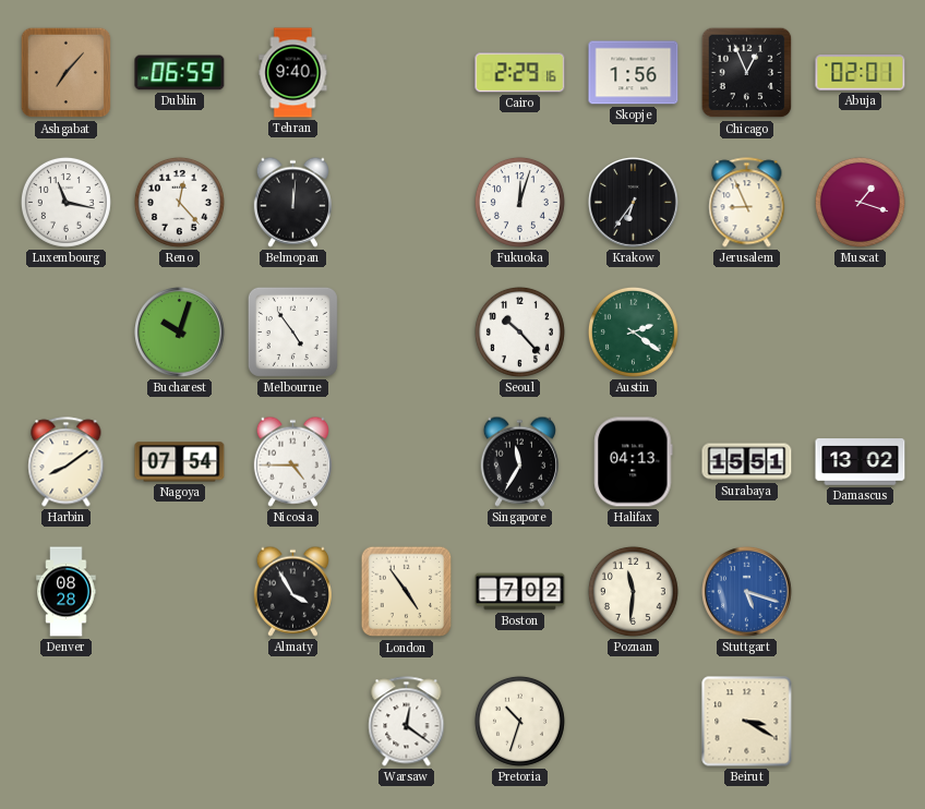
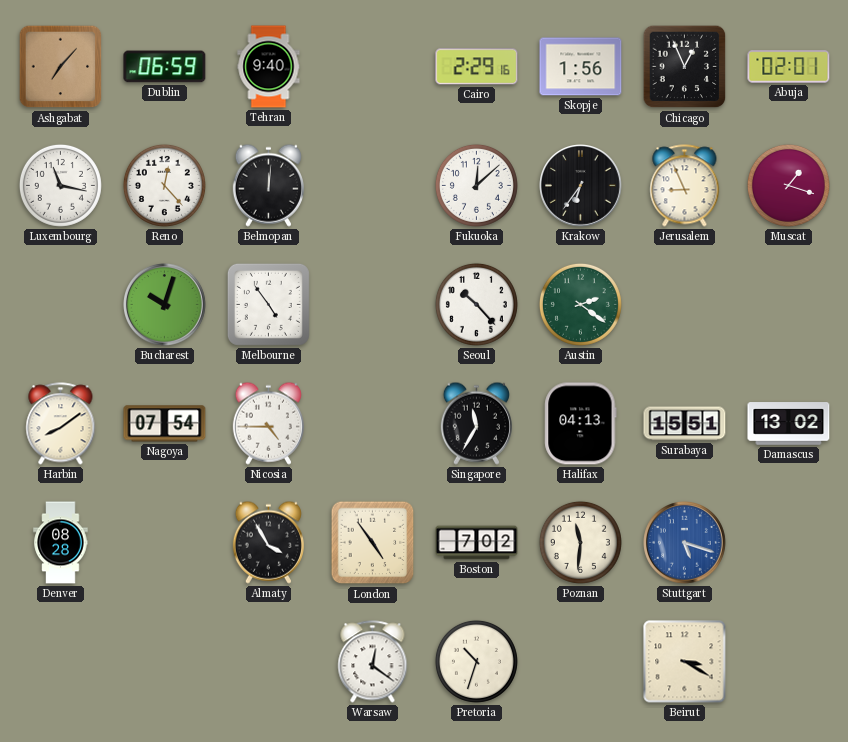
Fukuoka: 12:03 -> 12:08
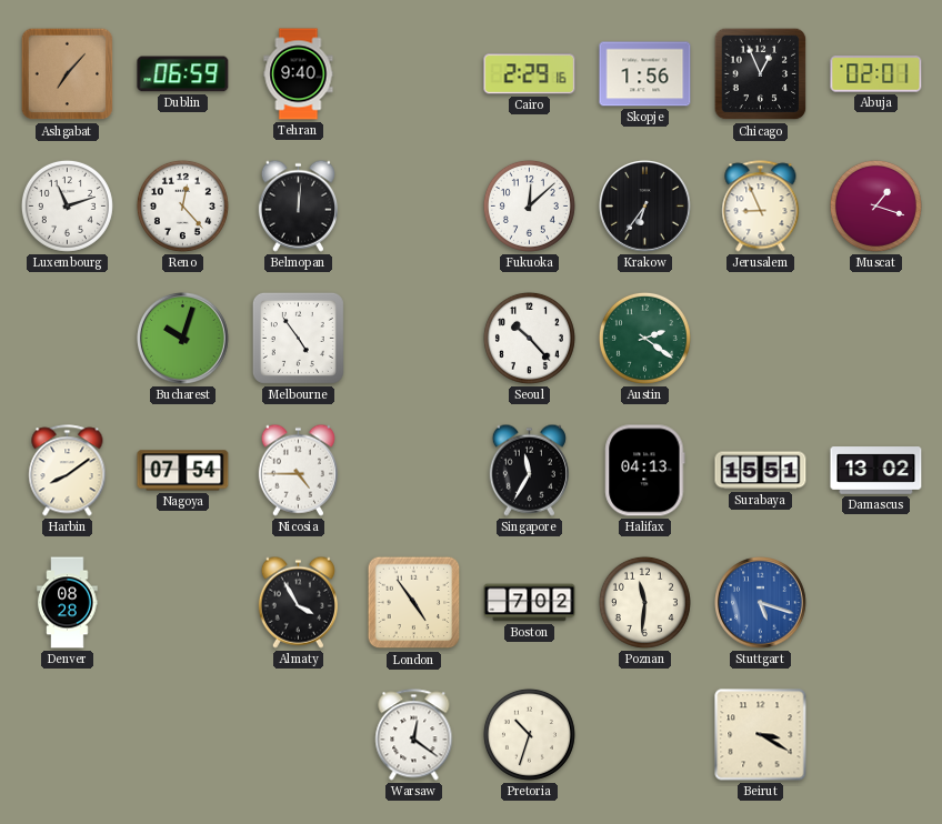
Luxembourg: 11:17 -> 11:12
